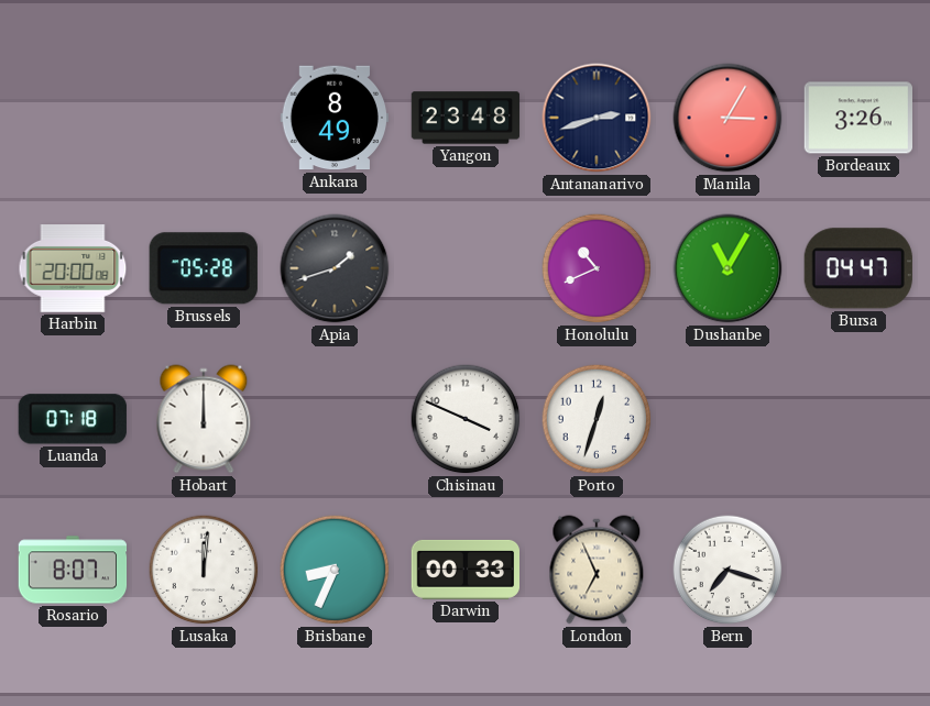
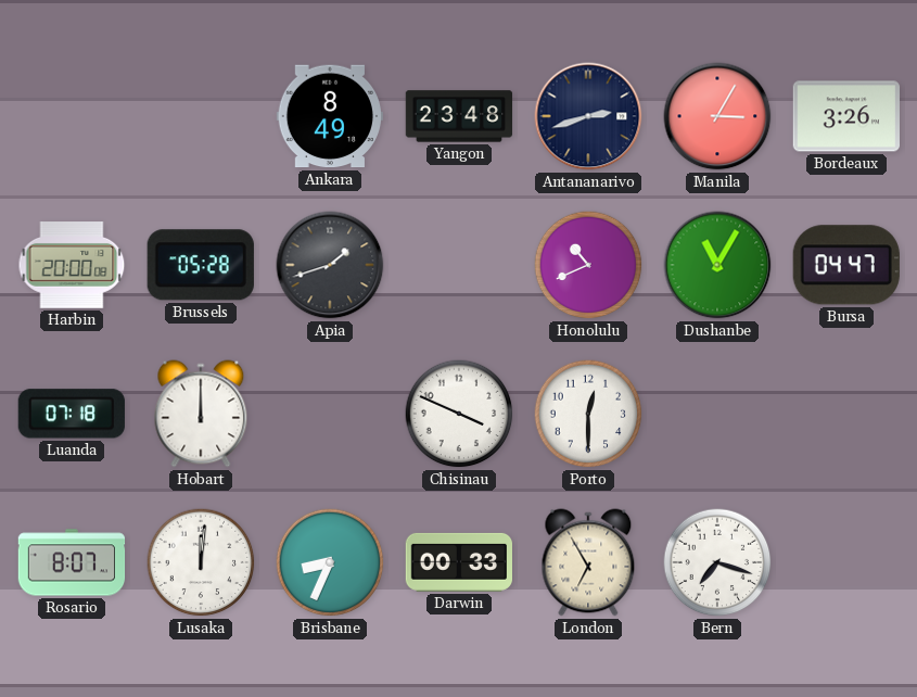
Porto: 12:33 -> 12:30
London: 6:56 -> 6:55
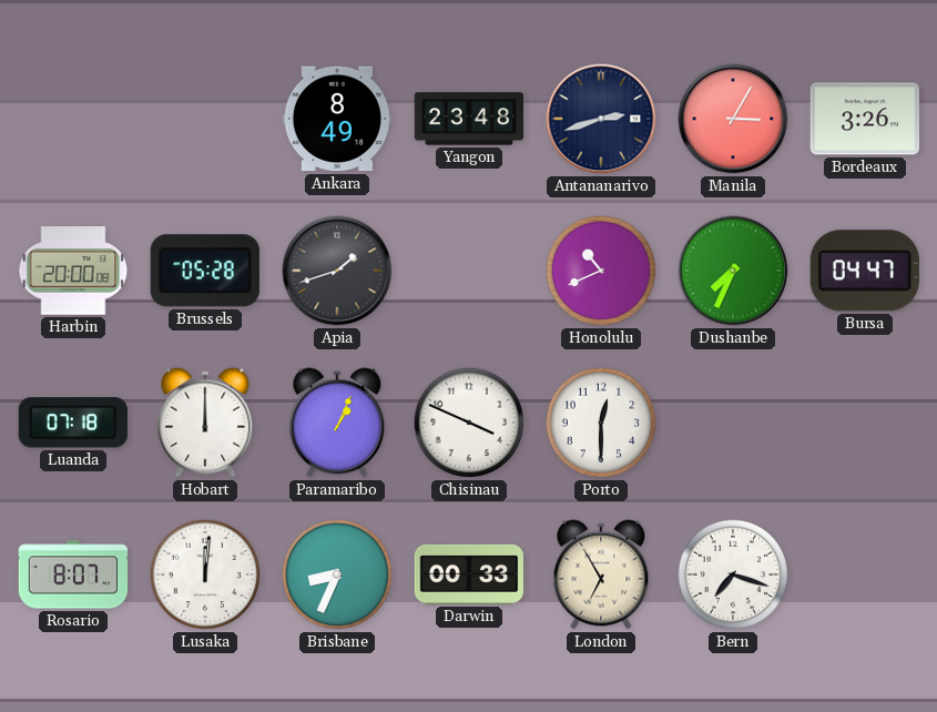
Dushanbe: 11:05 -> 7:34
Paramaribo: none -> 1:04
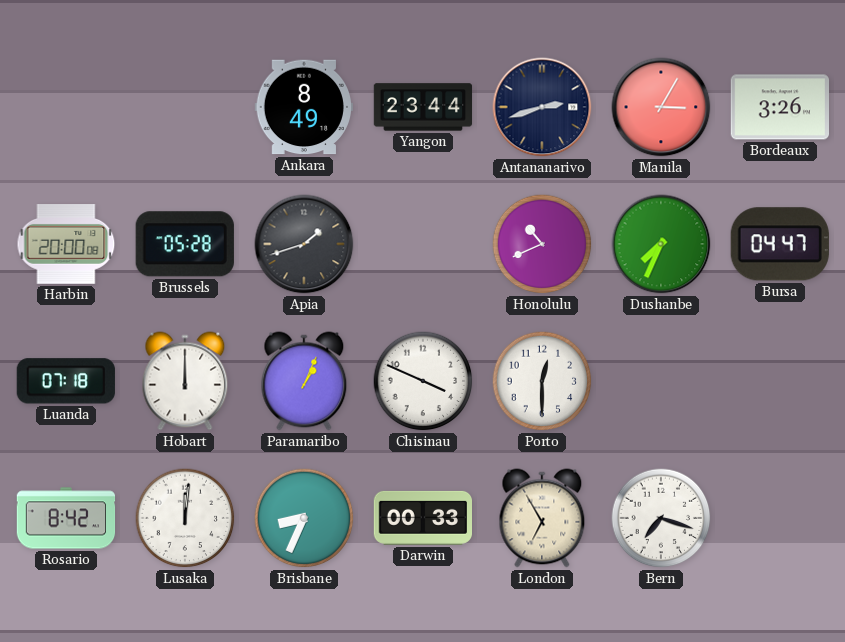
Yangon: 23:48 -> 23:44
Rosario: 8:07 -> 8:42
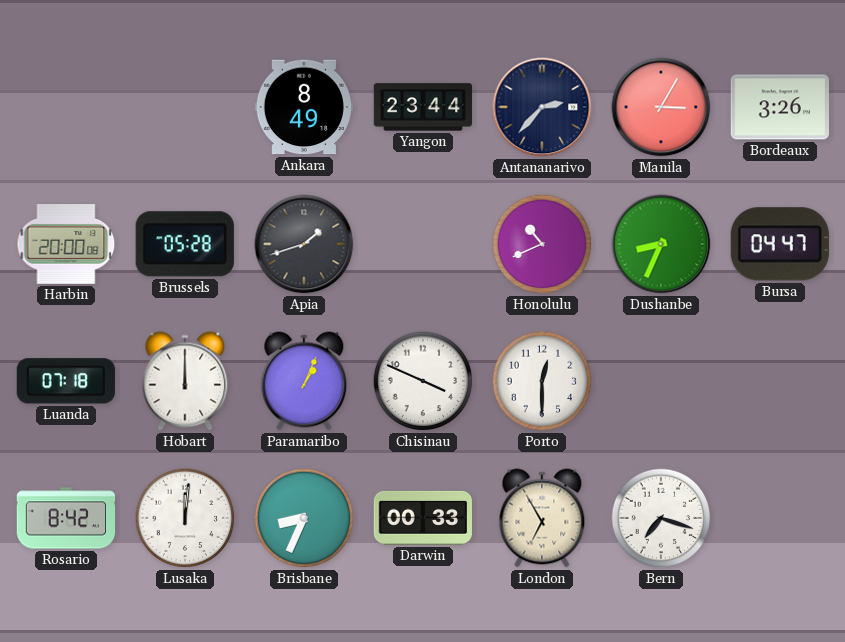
Antananarivo: 2:42 -> 2:37
Dushanbe: 7:34 -> 8:34
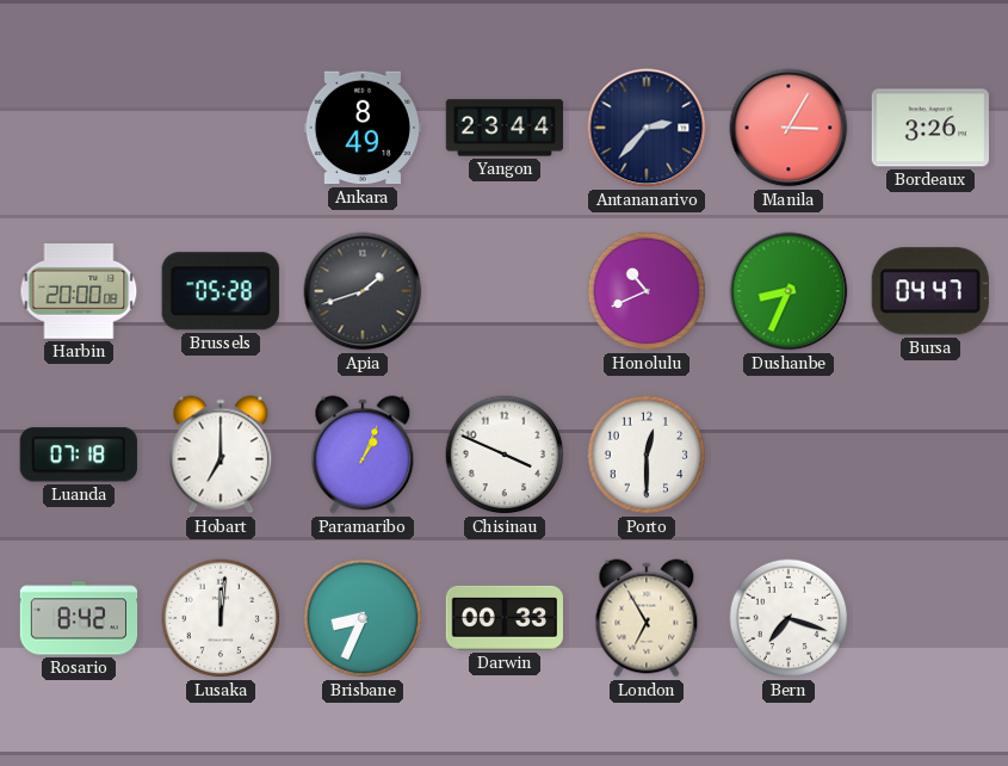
Hobart: 12:00 -> 7:00
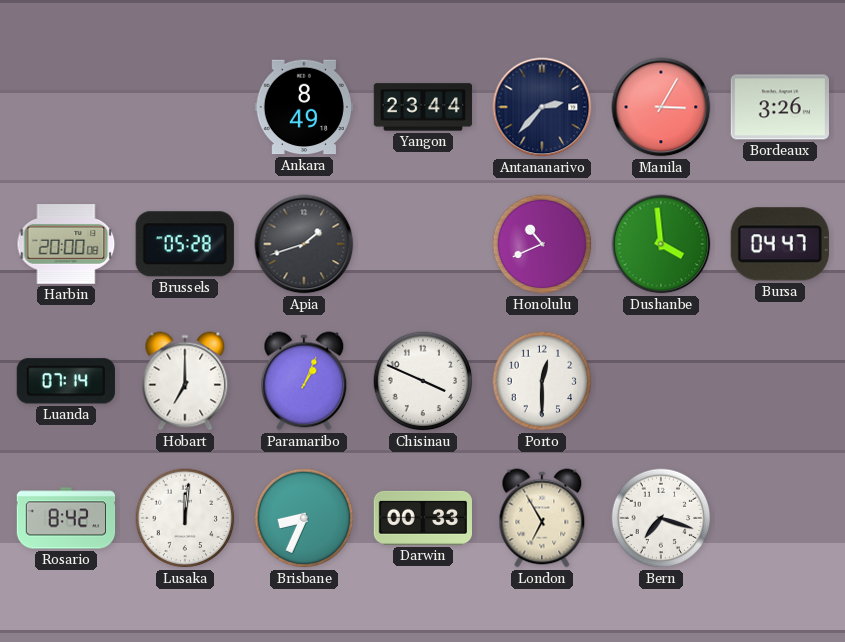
Dushanbe: 8:34 -> 3:59
Luanda: 07:18 -> 07:14
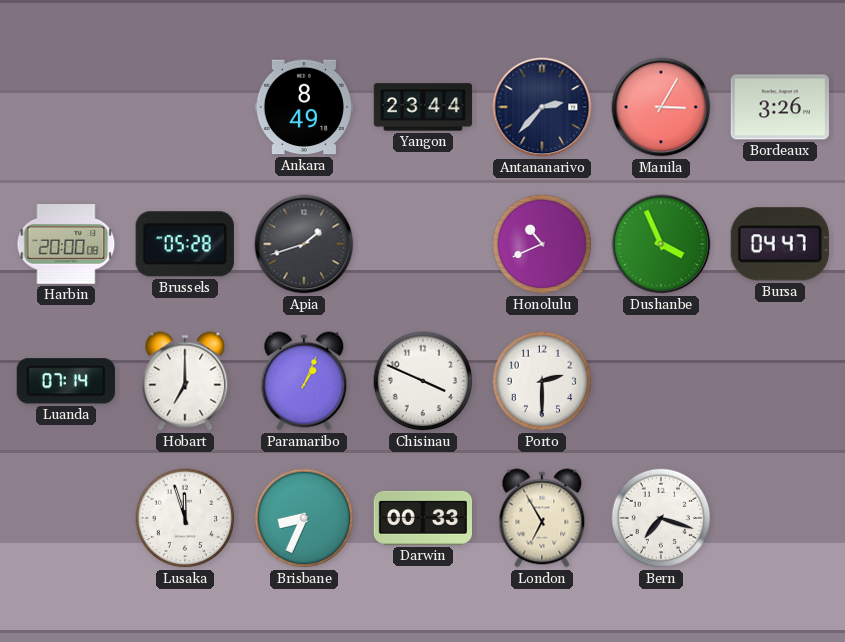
Dushanbe: 3:59 -> 3:56
Porto: 12:30 -> 2:30
Rosario: 8:42 -> none
Lusaka: 12:01 -> 11:57
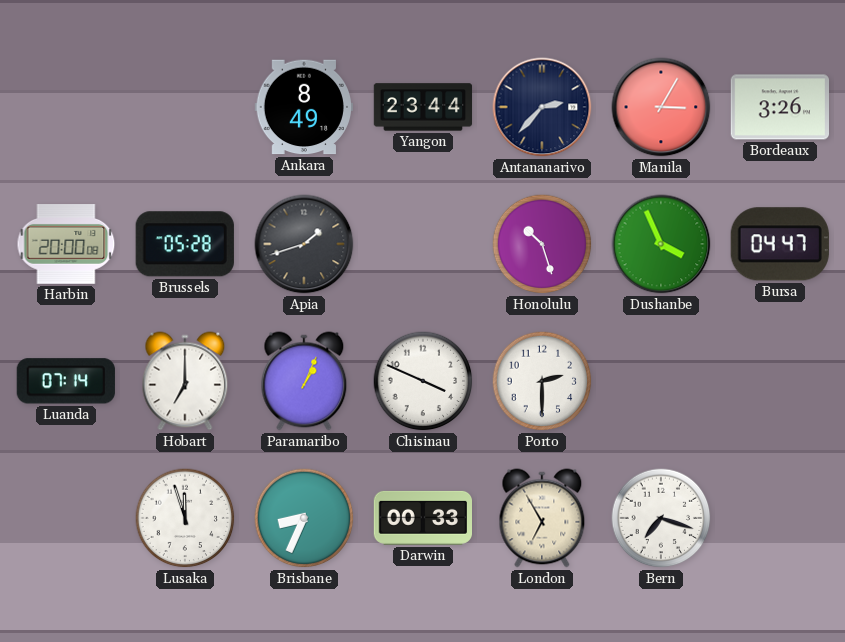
Honolulu: 10:41 -> 10:27
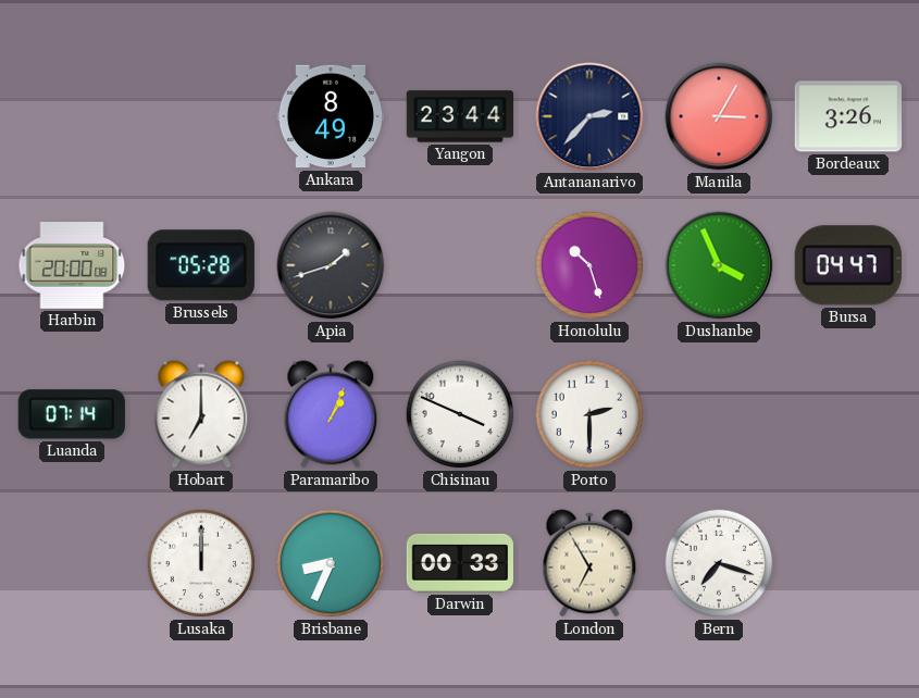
Lusaka: 11:57 -> 12:00
